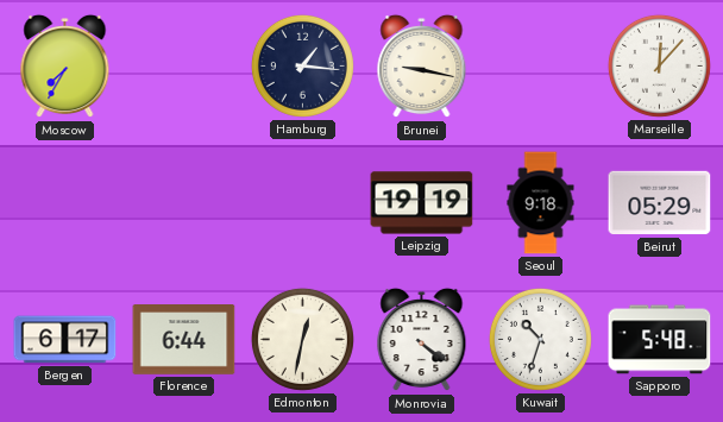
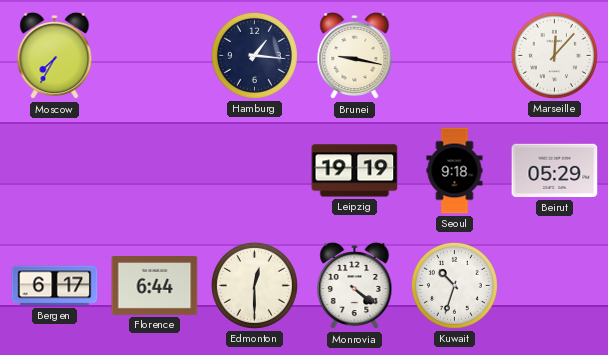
Edmonton: 12:32 -> 12:30
Sapporo: 5:48 -> none
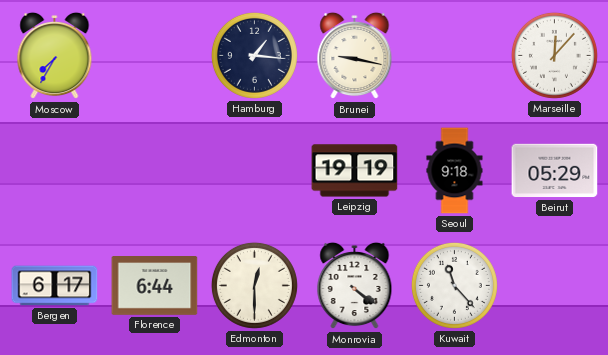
Kuwait: 10:33 -> 11:23
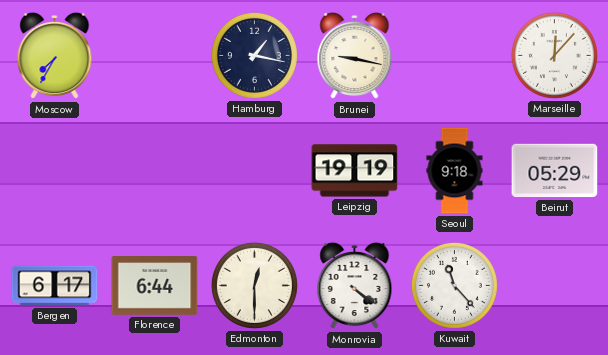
Hamburg: 1:16 -> 1:17
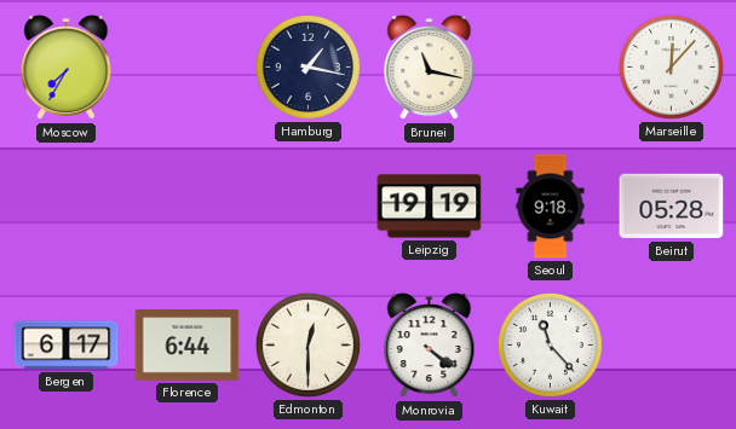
Brunei: 9:17 -> 11:17
Beirut: 05:29 -> 05:28
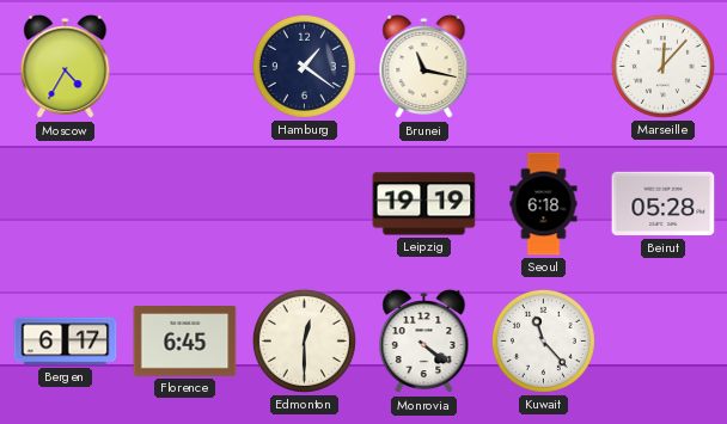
Moscow: 7:35 -> 4:35
Hamburg: 1:17 -> 1:21
Seoul: 9:18 -> 6:18
Florence: 6:44 -> 6:45
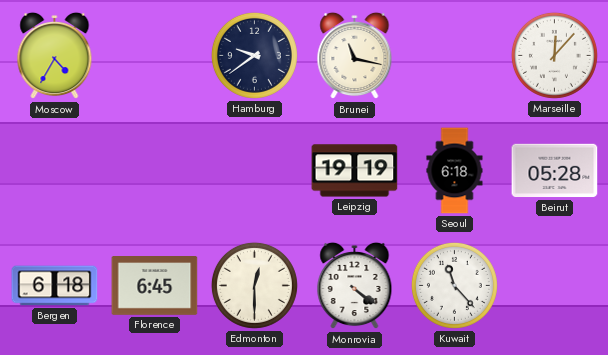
Hamburg: 1:21 -> 9:39
Bergen: 6:17 -> 6:18
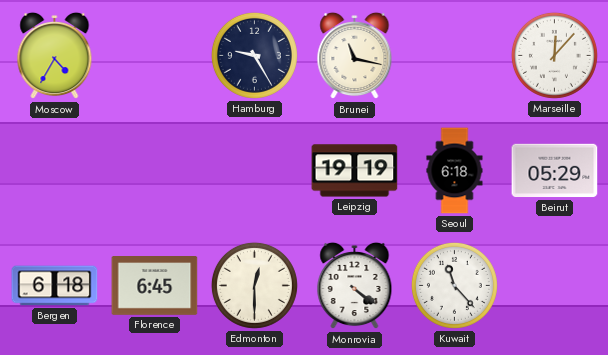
Hamburg: 9:39 -> 9:25
Beirut: 05:28 -> 05:29
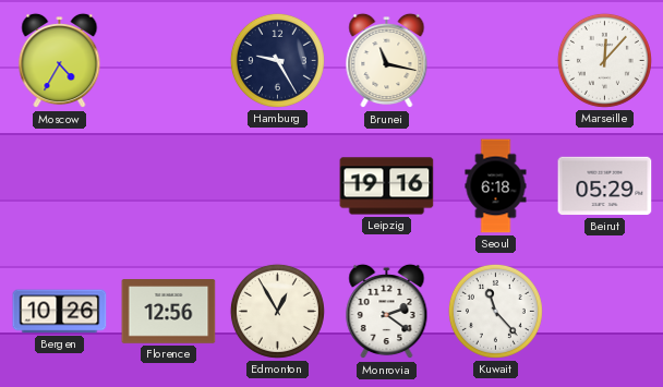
Leipzig: 19:19 -> 19:16
Bergen: 6:18 -> 10:26
Florence: 6:45 -> 12:56
Edmonton: 12:30 -> 12:55
Monrovia: 4:21 -> 2:21
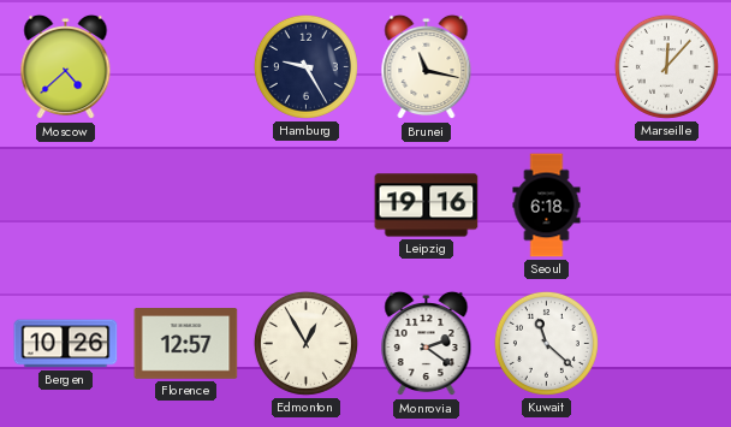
Moscow: 4:35 -> 4:38
Beirut: 05:29 -> none
Florence: 12:56 -> 12:57
Kuwait: 11:23 -> 11:22
